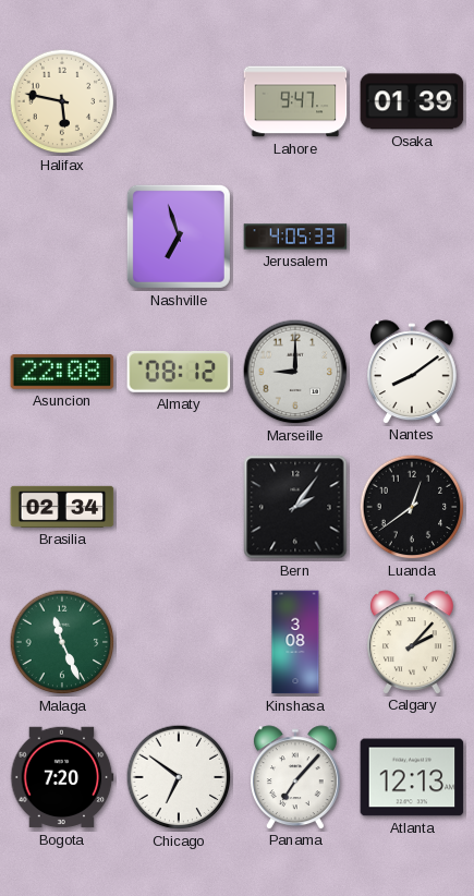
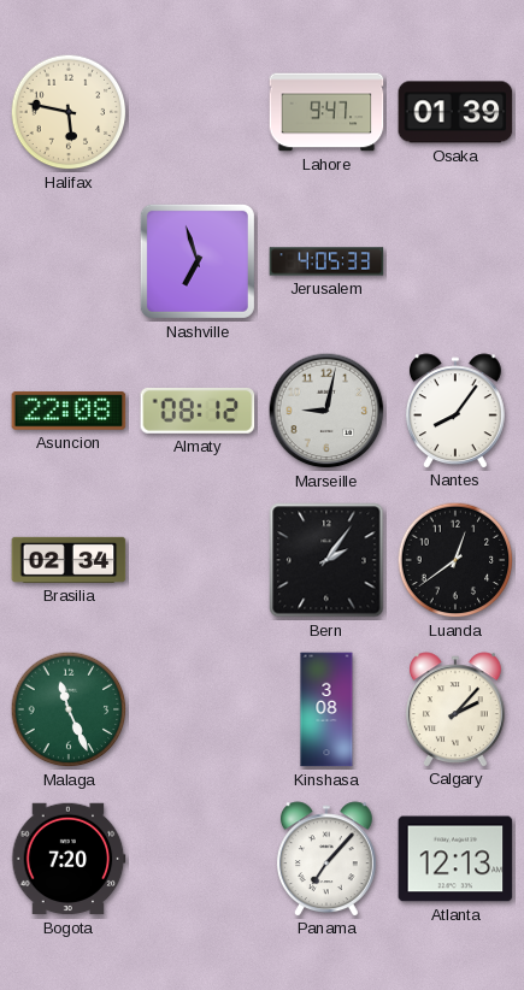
Marseille: 9:00 -> 9:02
Nantes: 8:09 -> 8:06
Chicago: 6:51 -> none
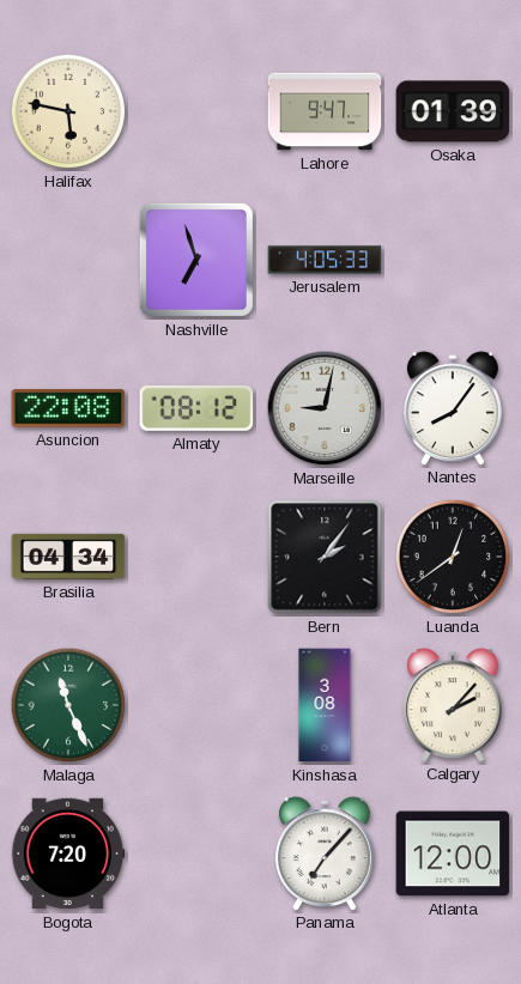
Brasilia: 02:34 -> 04:34
Atlanta: 12:13 -> 12:00
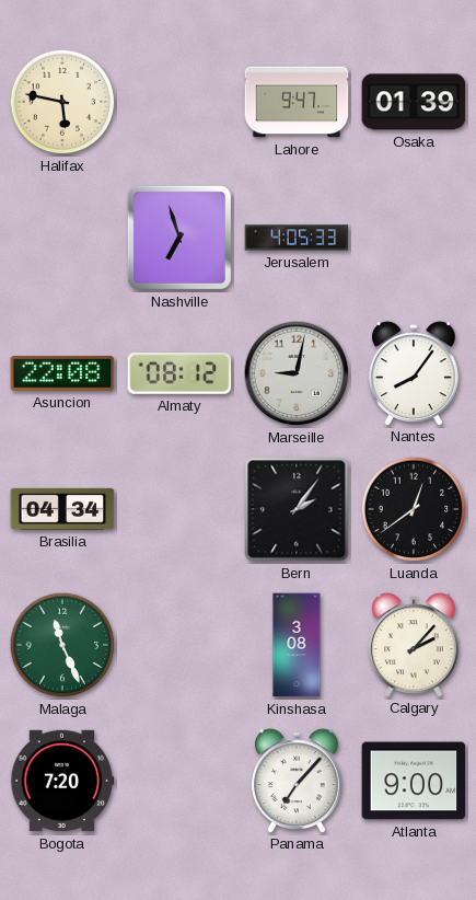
Atlanta: 12:00 -> 9:00
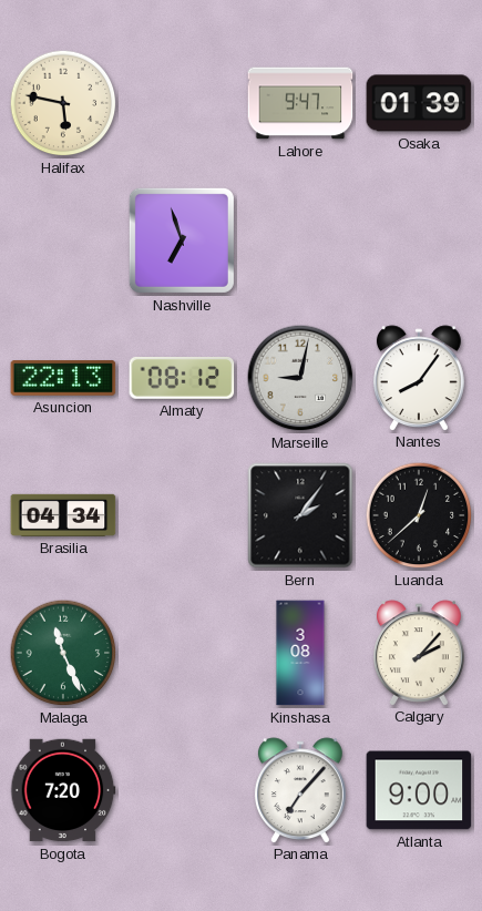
Jerusalem: 4:05 -> none
Asuncion: 22:08 -> 22:13
Luanda: 12:39 -> 12:38
